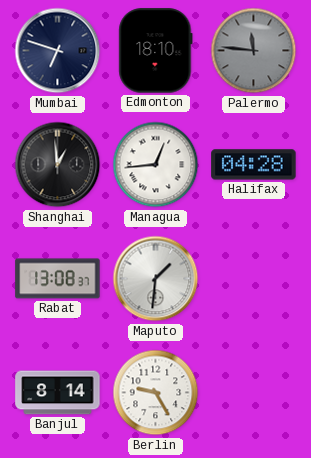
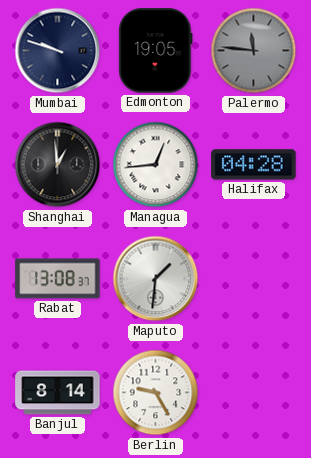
Mumbai: 6:48 -> 9:48
Edmonton: 18:10 -> 19:05
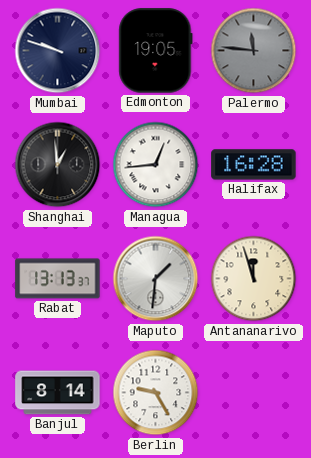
Halifax: 04:28 -> 16:28
Rabat: 13:08 -> 13:13
Antananarivo: none -> 11:57
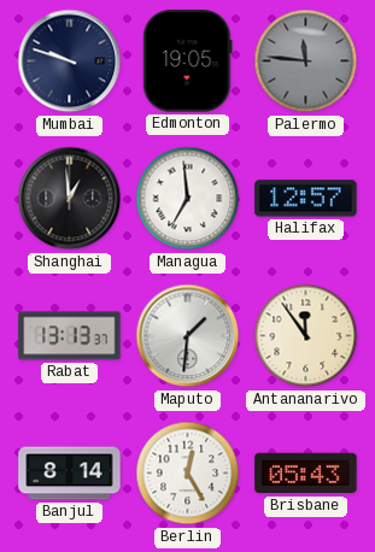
Managua: 12:44 -> 6:59
Halifax: 16:28 -> 12:57
Antananarivo: 11:57 -> 11:54
Berlin: 9:25 -> 12:25
Brisbane: none -> 05:43
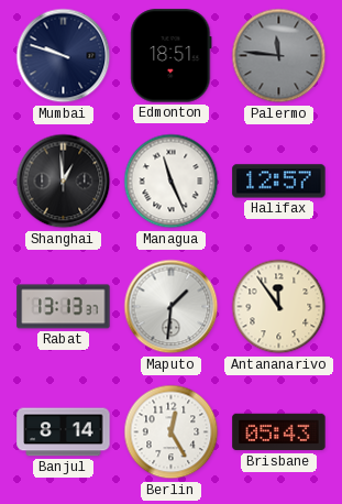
Edmonton: 19:05 -> 18:51
Managua: 6:59 -> 11:26
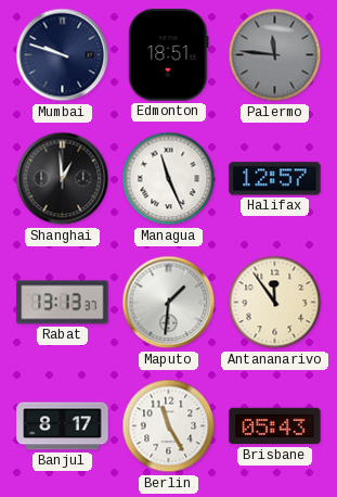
Banjul: 8:14 -> 8:17
Berlin: 12:25 -> 11:25
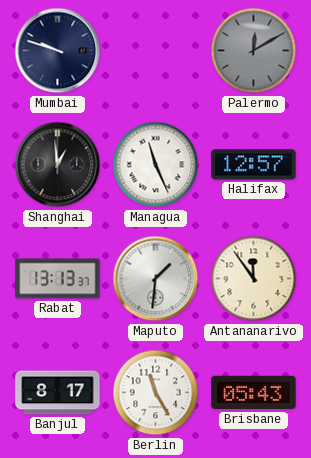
Edmonton: 18:51 -> none
Palermo: 11:46 -> 12:10
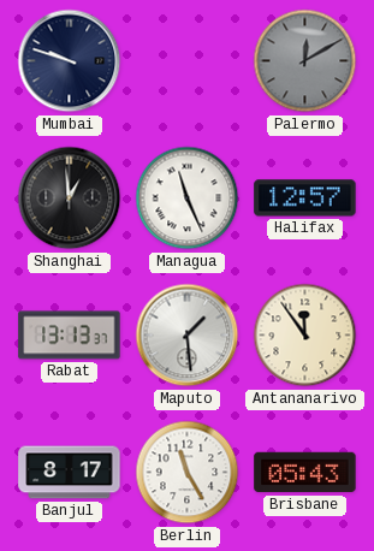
Maputo: 1:31 -> 1:29
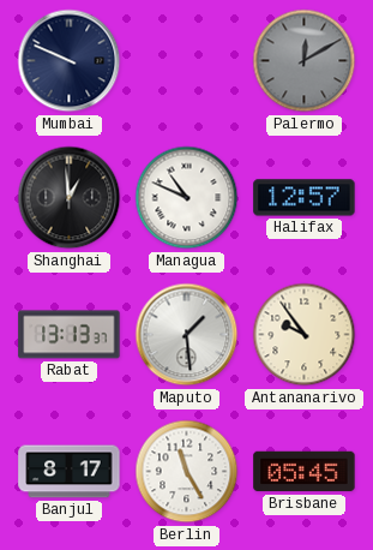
Mumbai: 9:48 -> 9:49
Managua: 11:26 -> 10:49
Antananarivo: 11:54 -> 9:54
Brisbane: 05:43 -> 05:45
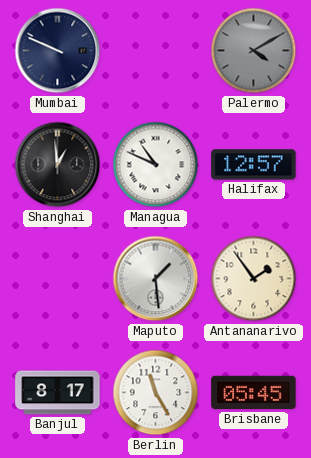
Palermo: 12:10 -> 4:10
Rabat: 13:13 -> none
Antananarivo: 9:54 -> 1:54
